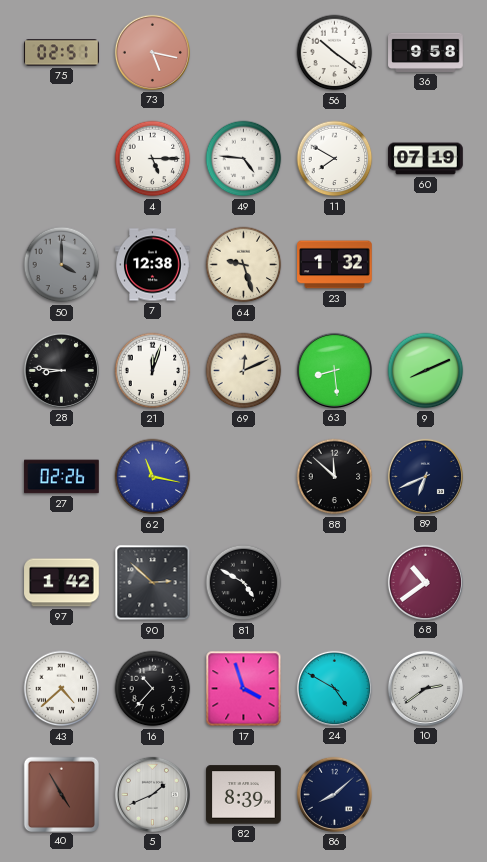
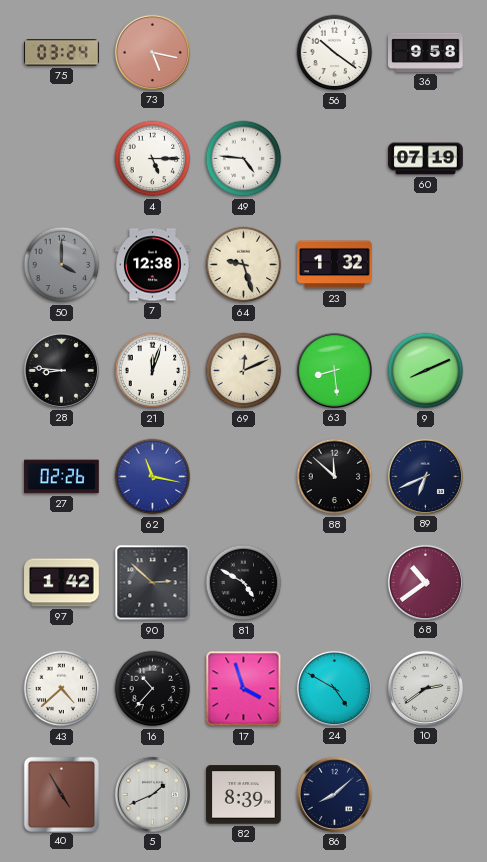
75: 02:51 -> 03:24
11: 7:50 -> none
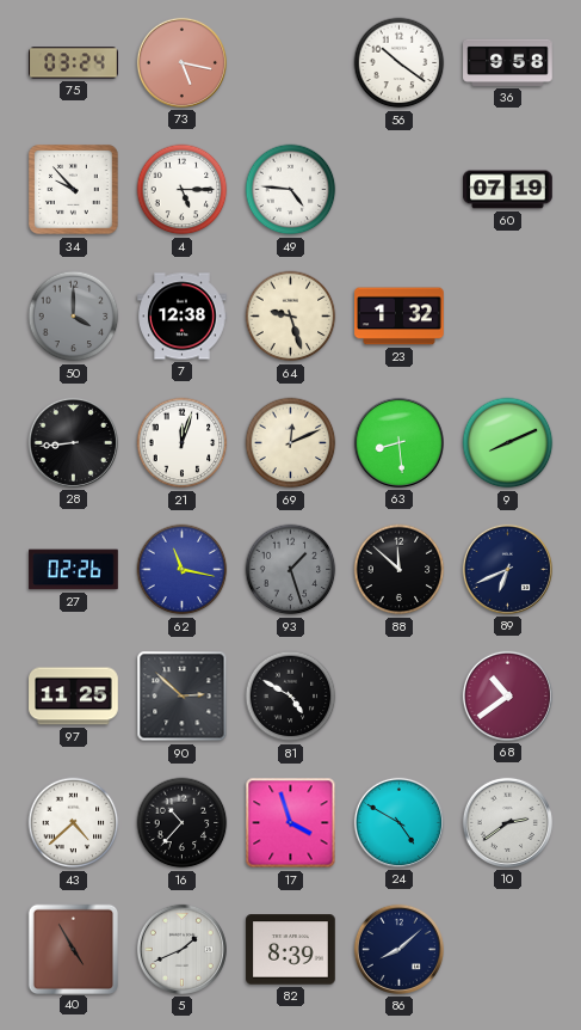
34: none -> 9:53
28: 8:46 -> 8:44
93: none -> 1:27
97: 1:42 -> 11:25
